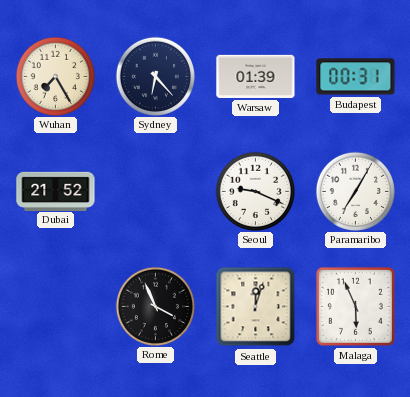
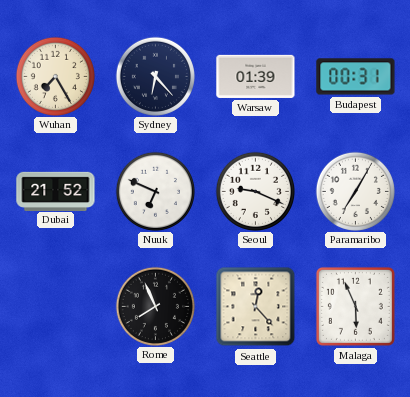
Nuuk: none -> 6:49
Rome: 3:56 -> 7:56
Seattle: 12:03 -> 12:23
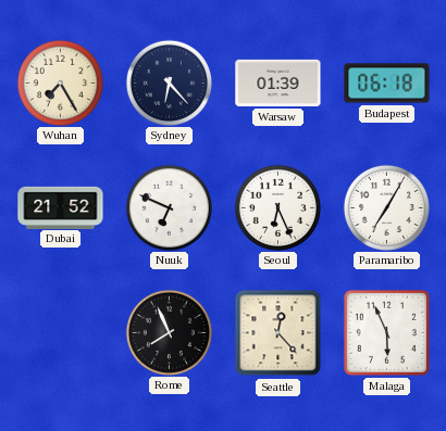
Budapest: 00:31 -> 06:18
Seoul: 9:19 -> 6:26
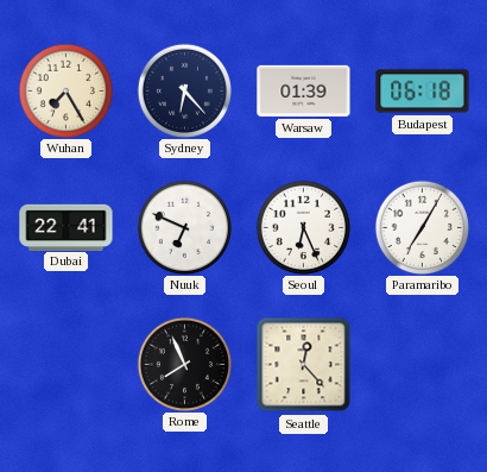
Dubai: 21:52 -> 22:41
Malaga: 5:56 -> none
